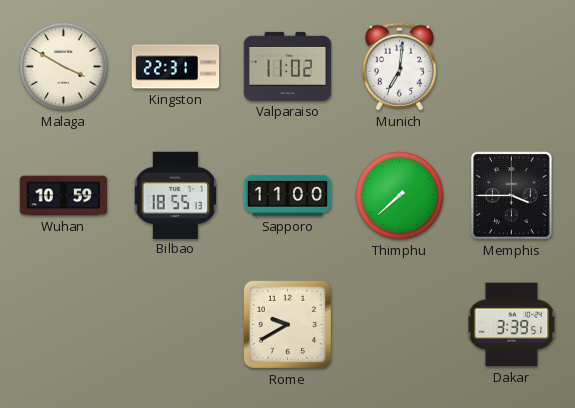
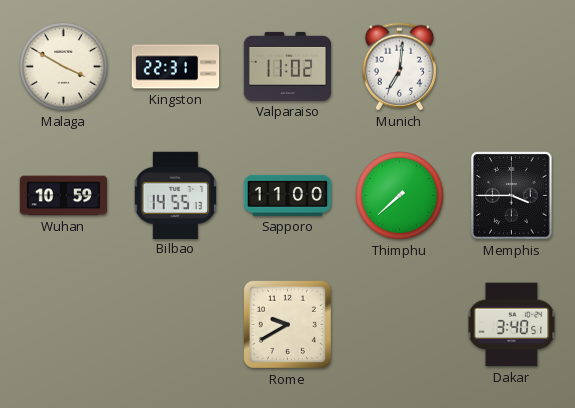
Bilbao: 18:55 -> 14:55
Dakar: 3:39 -> 3:40
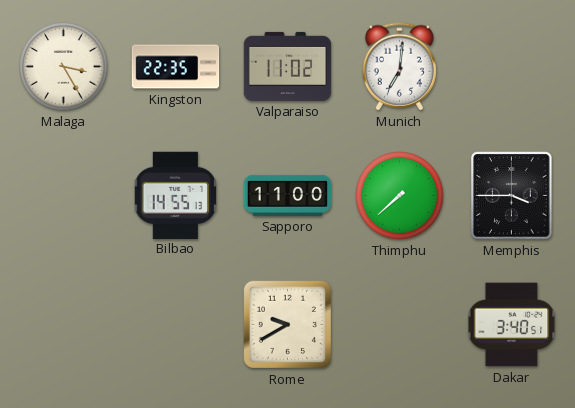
Malaga: 3:50 -> 3:25
Kingston: 22:31 -> 22:35
Wuhan: 10:59 -> none
